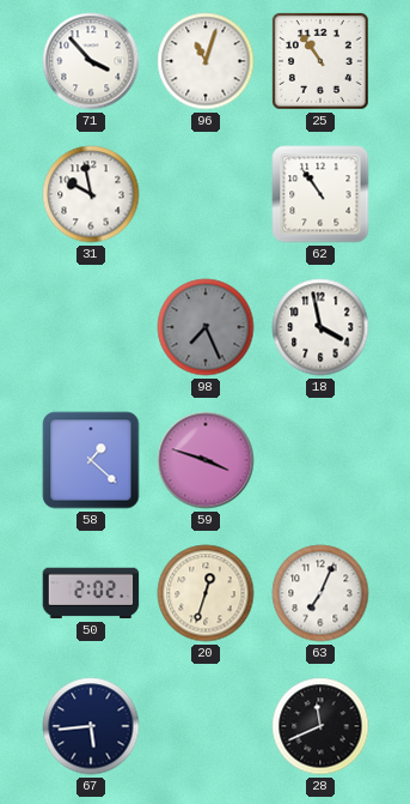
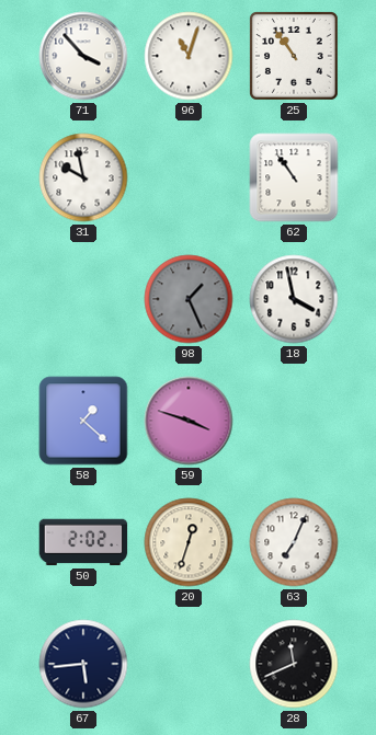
98: 7:26 -> 1:26
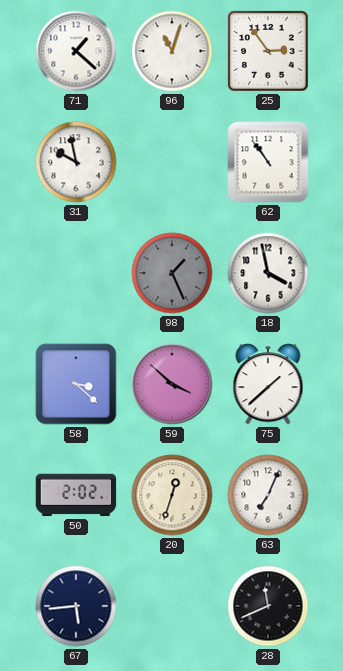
71: 3:53 -> 1:22
25: 10:54 -> 2:54
58: 1:22 -> 3:22
59: 3:48 -> 3:52
75: none -> 1:38
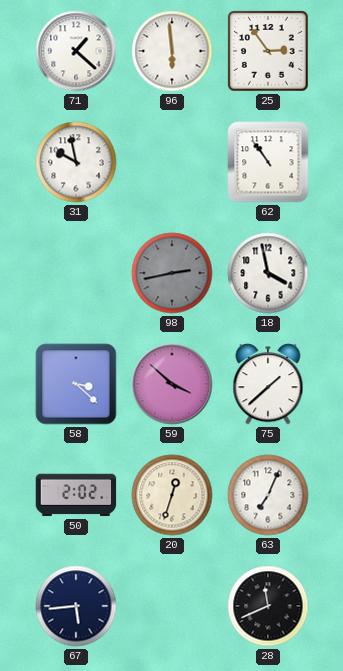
96: 11:03 -> 5:59
98: 1:26 -> 2:43
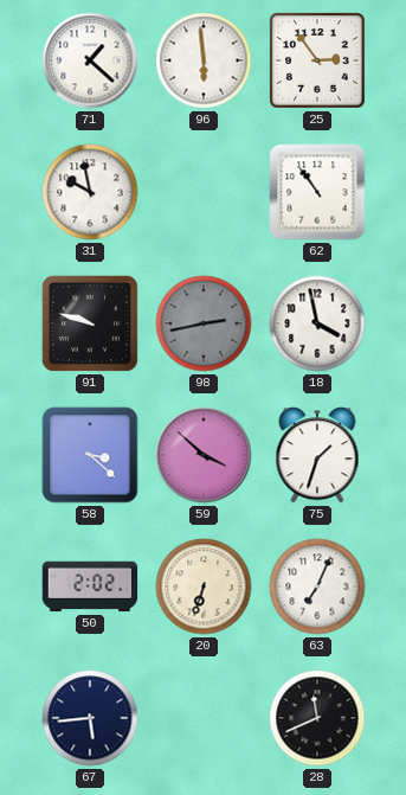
91: none -> 9:48
75: 1:38 -> 1:33
20: 12:33 -> 6:33
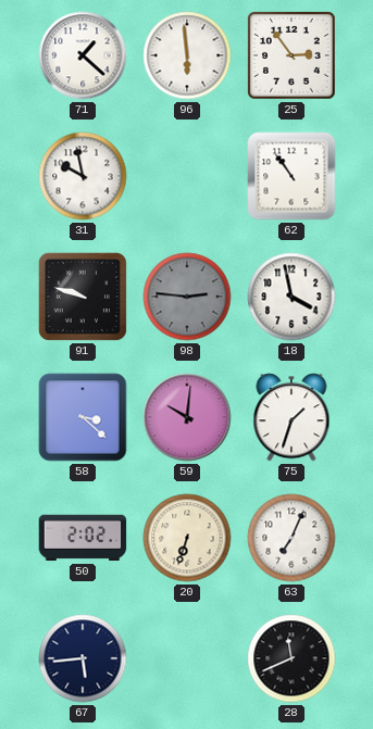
98: 2:43 -> 2:46
59: 3:52 -> 10:01
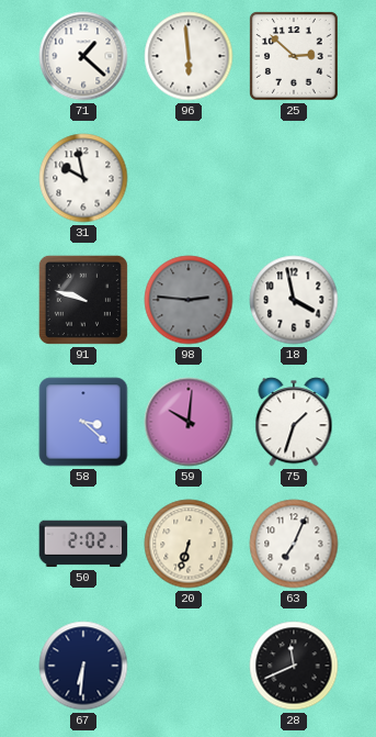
25: 2:54 -> 2:52
62: 10:54 -> none
67: 5:44 -> 6:31
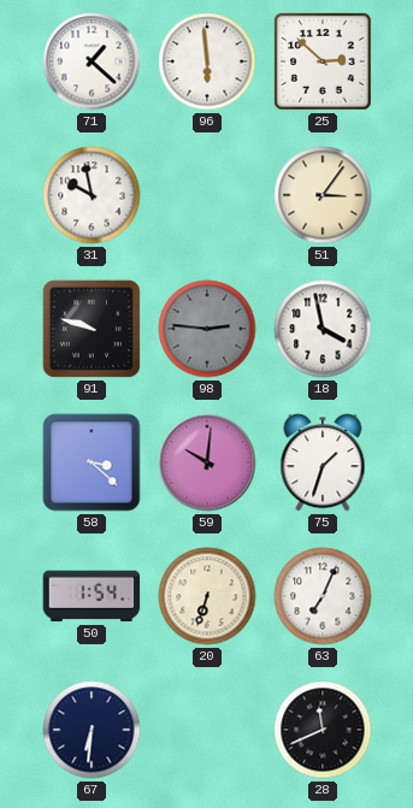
51: none -> 3:06
50: 2:02 -> 1:54
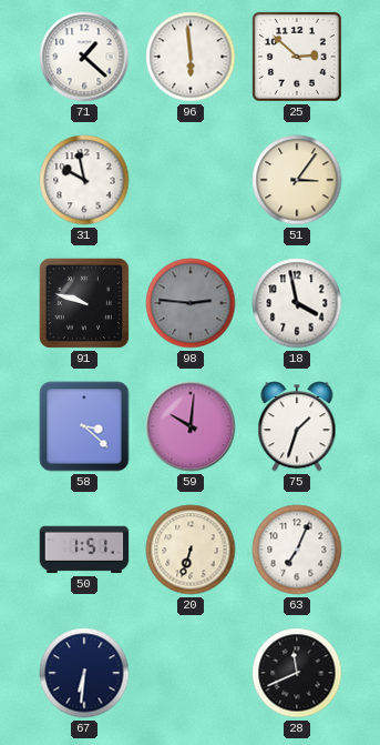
50: 1:54 -> 1:51
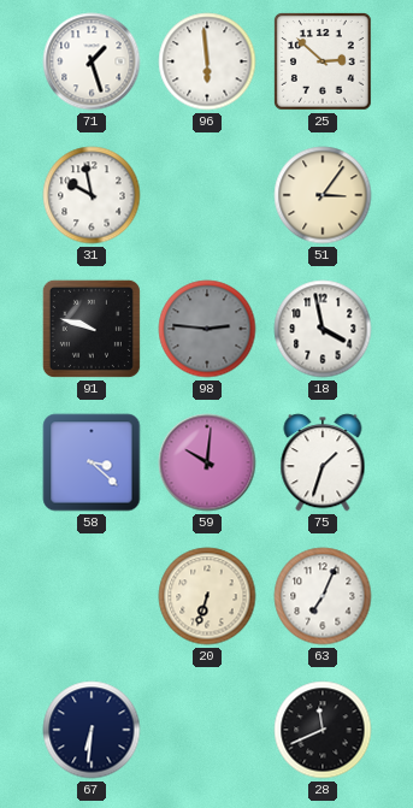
71: 1:22 -> 1:27
50: 1:51 -> none
